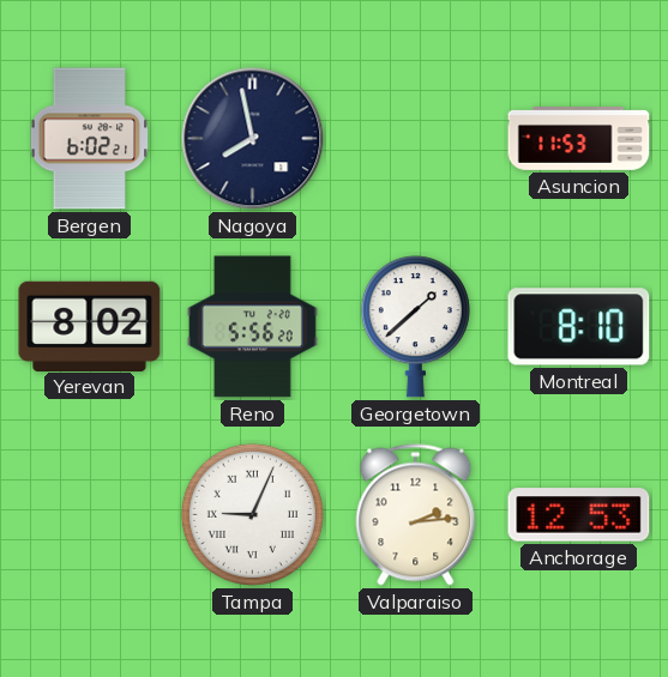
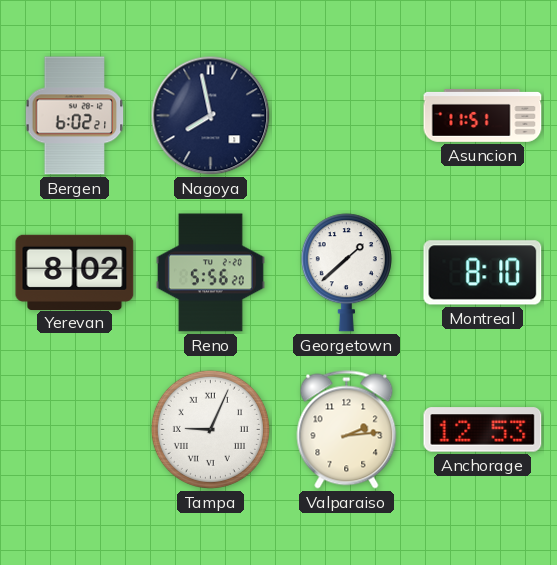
Asuncion: 11:53 -> 11:51
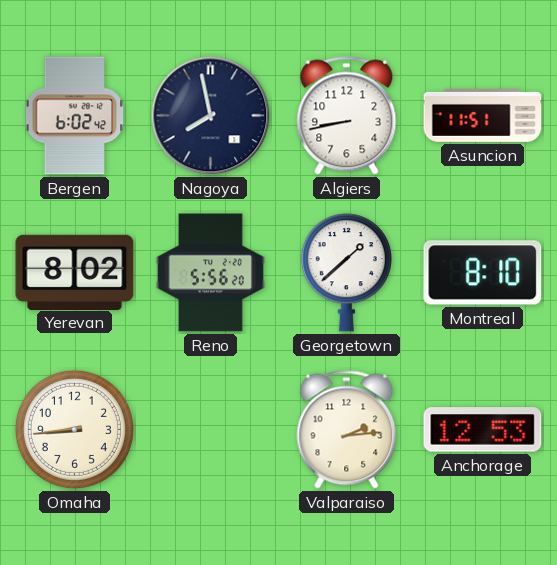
Bergen: 6:02:21 -> 6:02:42
Algiers: none -> 8:43
Omaha: none -> 8:44
Tampa: 9:04 -> none
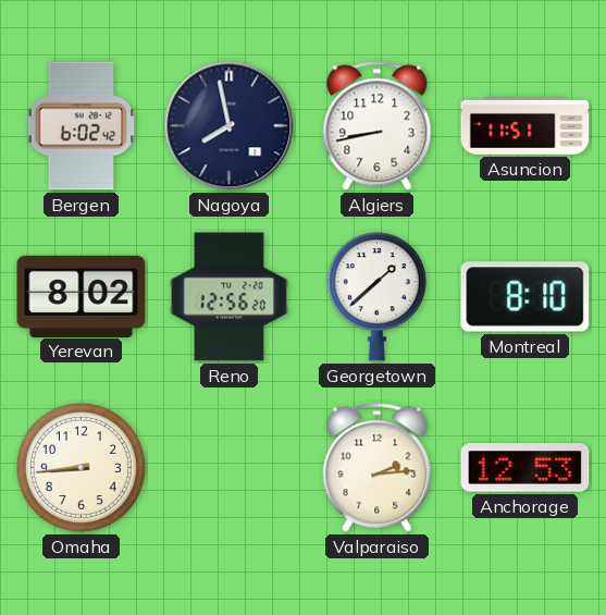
Reno: 5:56 -> 12:56
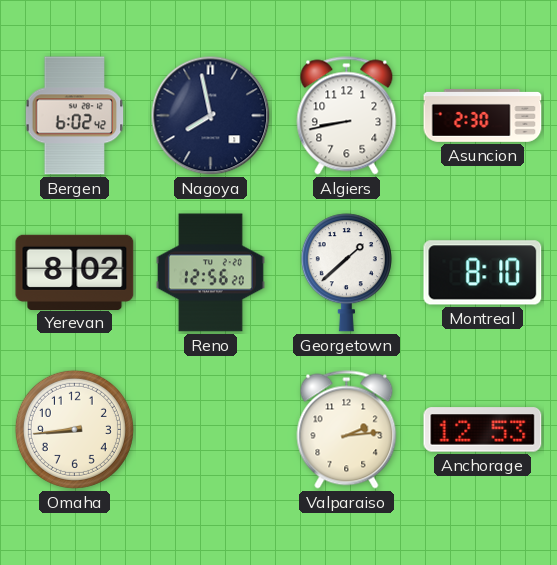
Asuncion: 11:51 -> 2:30
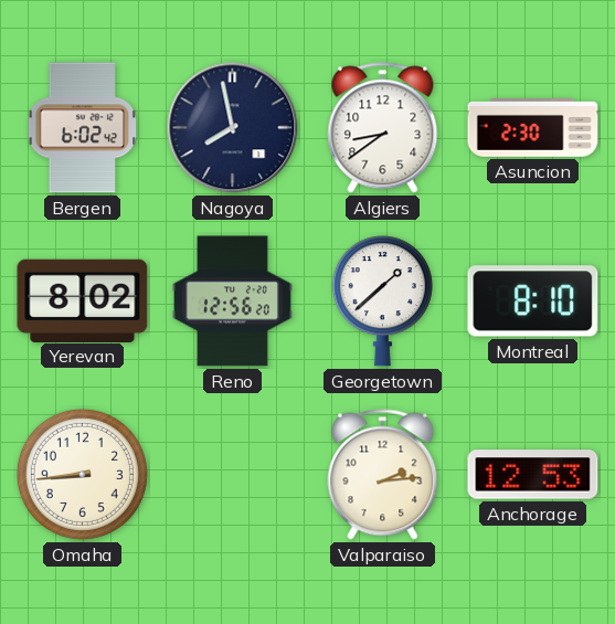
Algiers: 8:43 -> 8:39
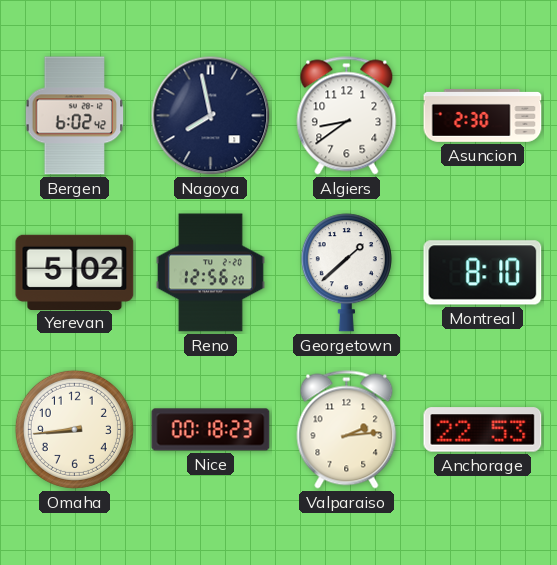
Yerevan: 8:02 -> 5:02
Nice: none -> 00:18
Anchorage: 12:53 -> 22:53
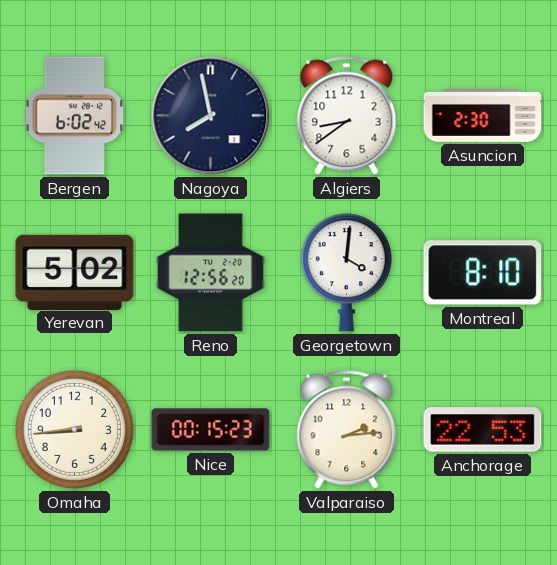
Georgetown: 1:38 -> 4:01
Nice: 00:18 -> 00:15
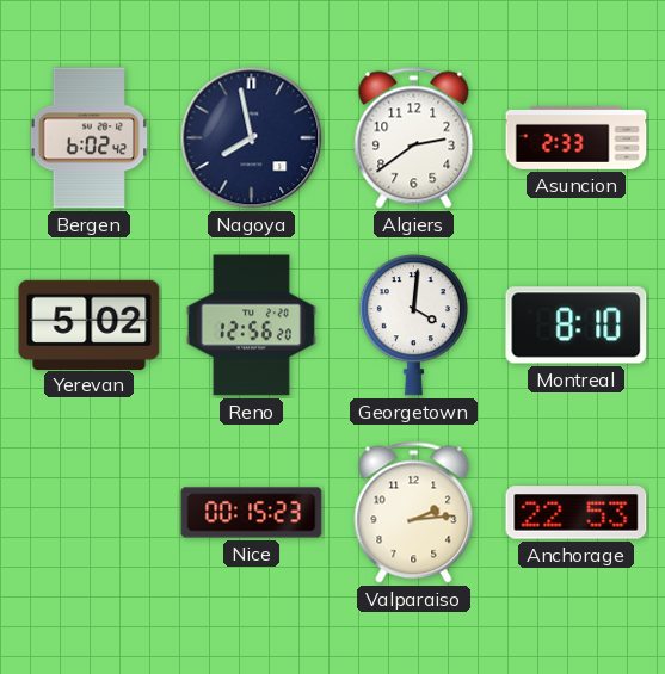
Algiers: 8:39 -> 2:39
Asuncion: 2:30 -> 2:33
Omaha: 8:44 -> none
